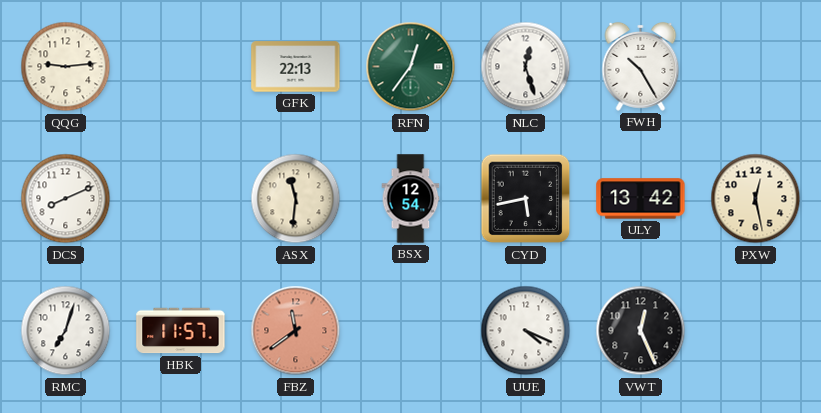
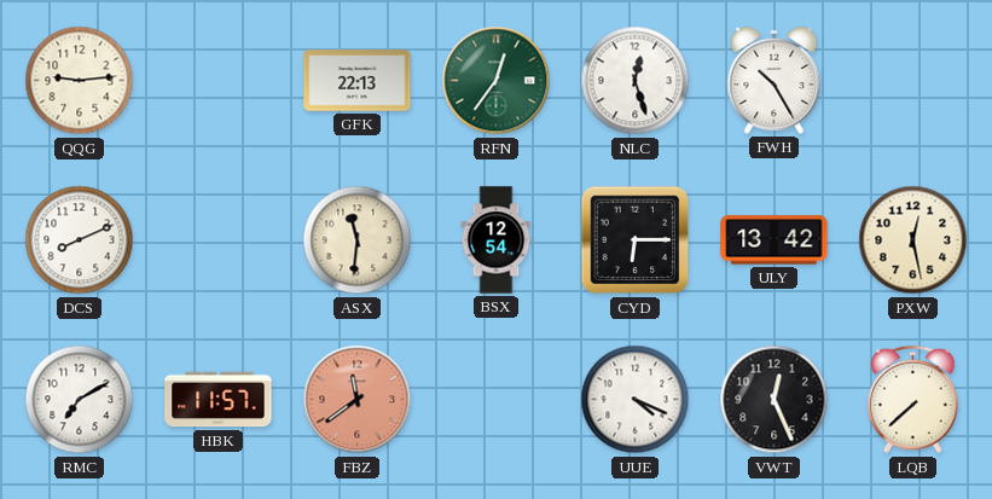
CYD: 5:43 -> 6:15
RMC: 7:03 -> 7:10
LQB: none -> 7:38
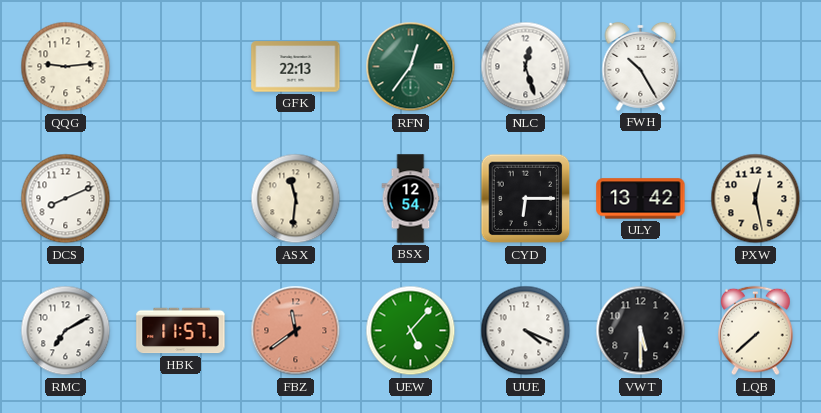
UEW: none -> 5:07
VWT: 12:26 -> 5:30
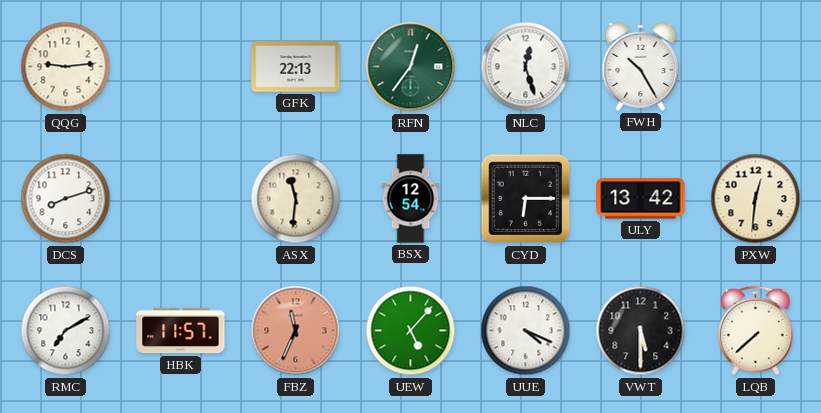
DCS: 8:11 -> 8:12
PXW: 12:28 -> 12:31
FBZ: 11:39 -> 11:34
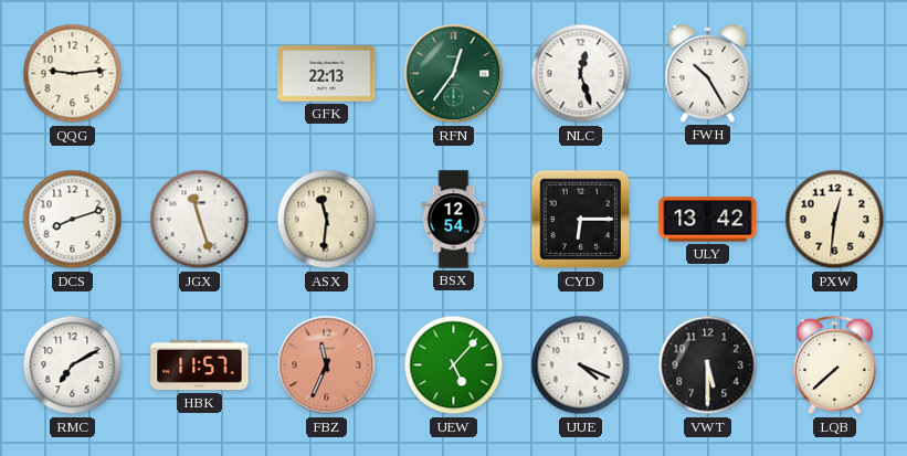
JGX: none -> 11:27
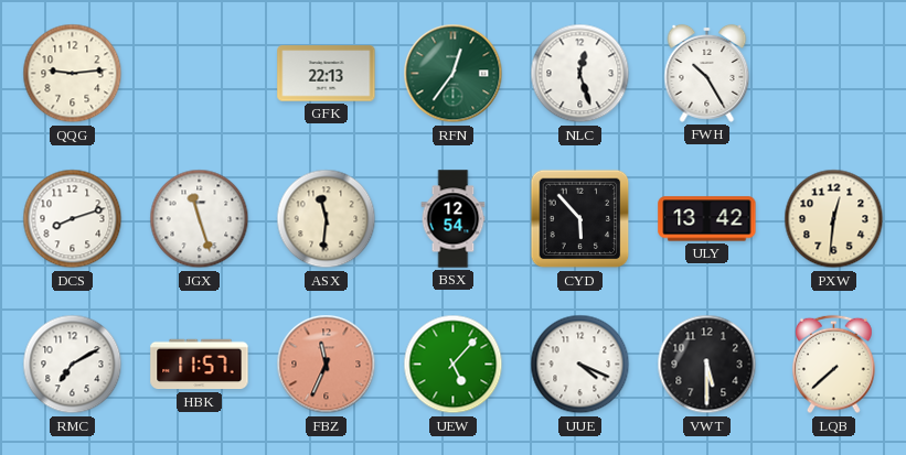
CYD: 6:15 -> 5:53
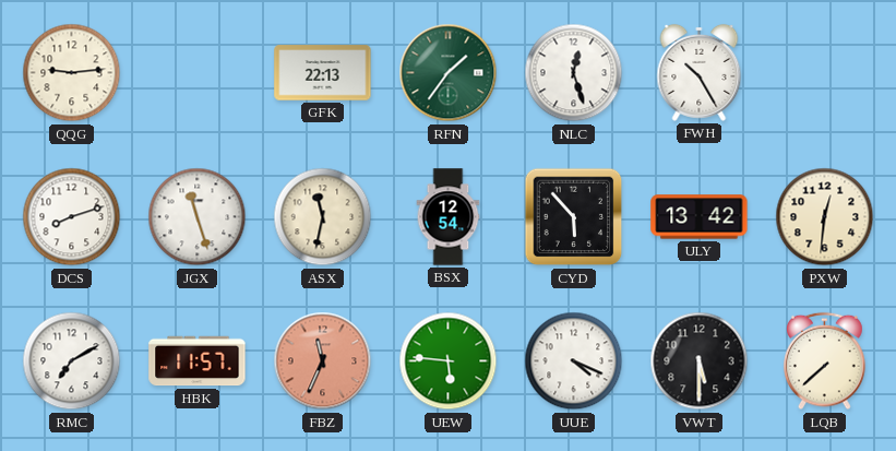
RFN: 12:36 -> 1:36
ASX: 11:31 -> 11:32
UEW: 5:07 -> 5:46
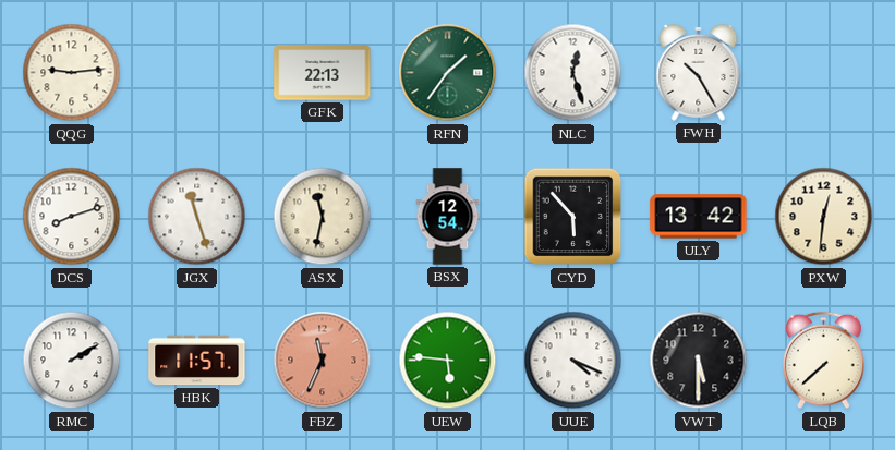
RMC: 7:10 -> 2:10
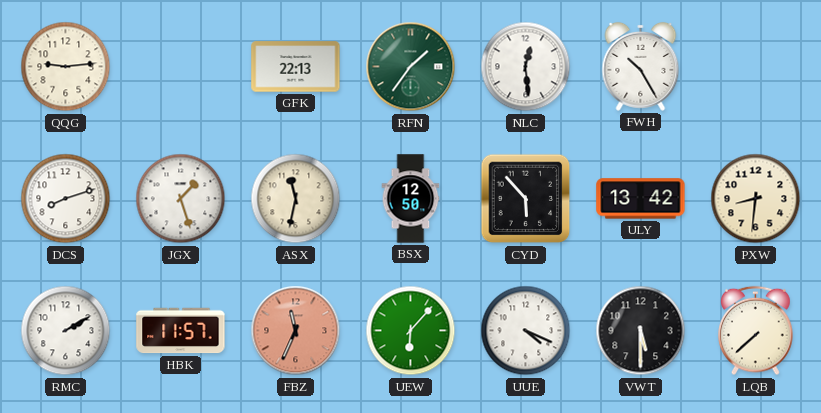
NLC: 12:27 -> 12:29
JGX: 11:27 -> 1:27
BSX: 12:54 -> 12:50
PXW: 12:31 -> 8:31
UEW: 5:46 -> 6:07
